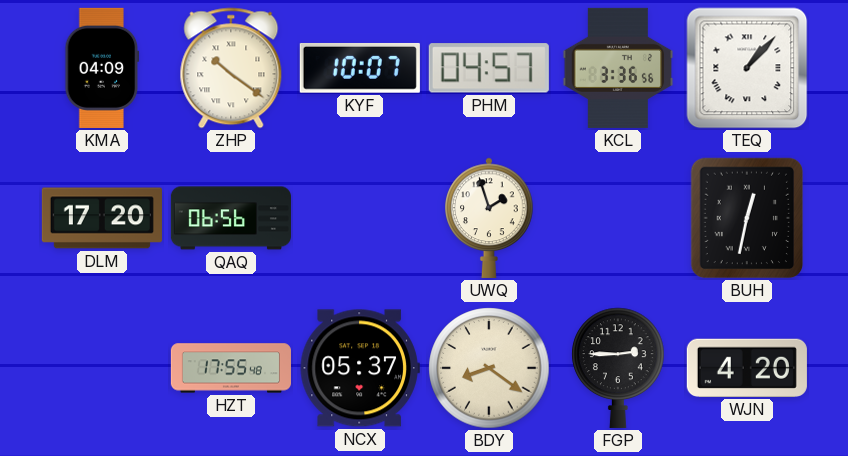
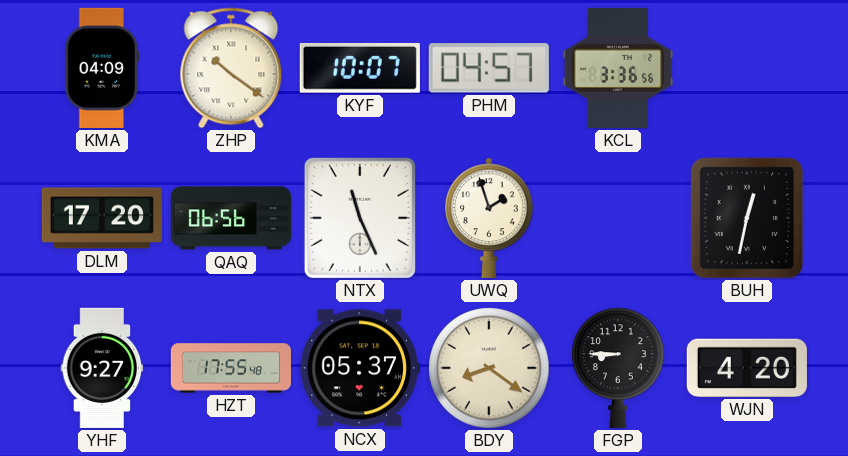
TEQ: 1:07 -> none
NTX: none -> 11:26
YHF: none -> 9:27
FGP: 2:45 -> 8:45
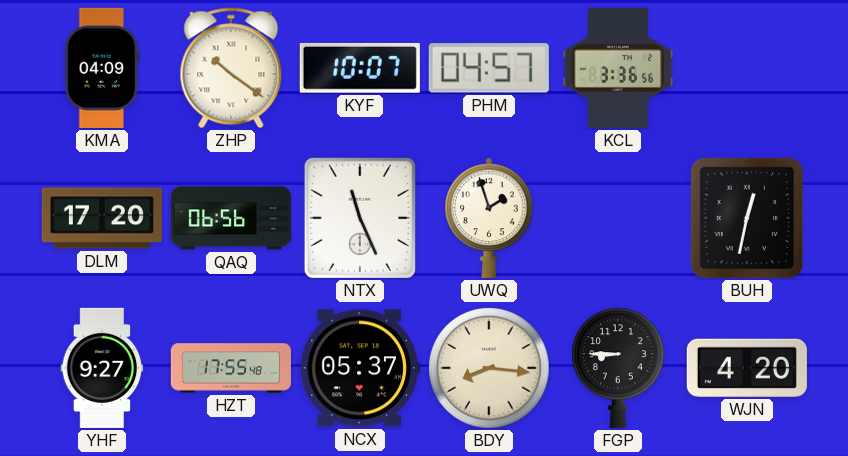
BDY: 8:21 -> 8:16
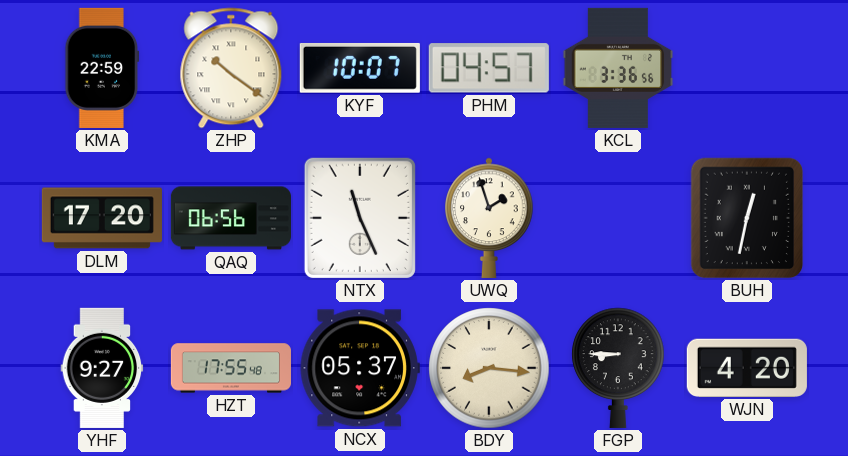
KMA: 04:09 -> 22:59
